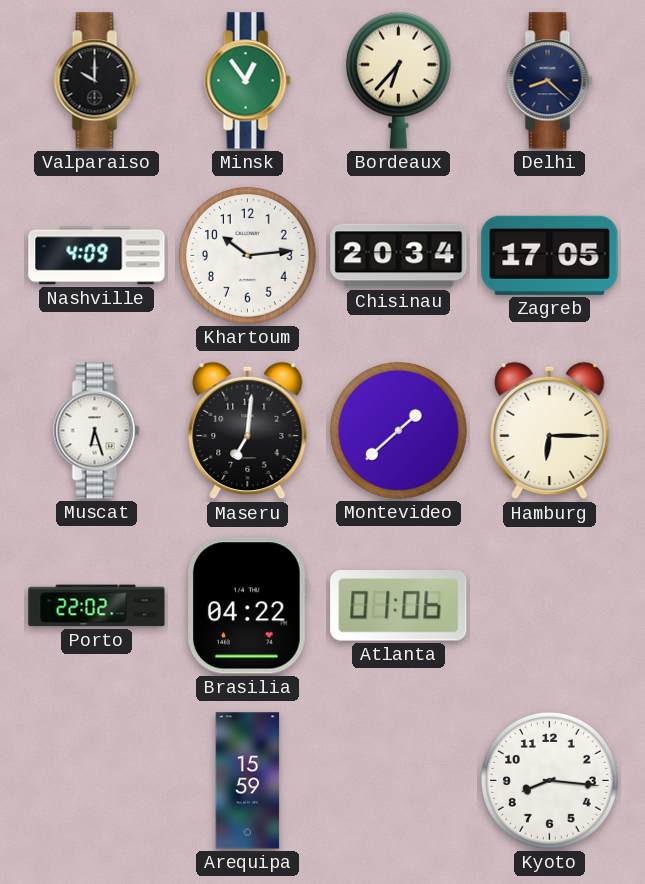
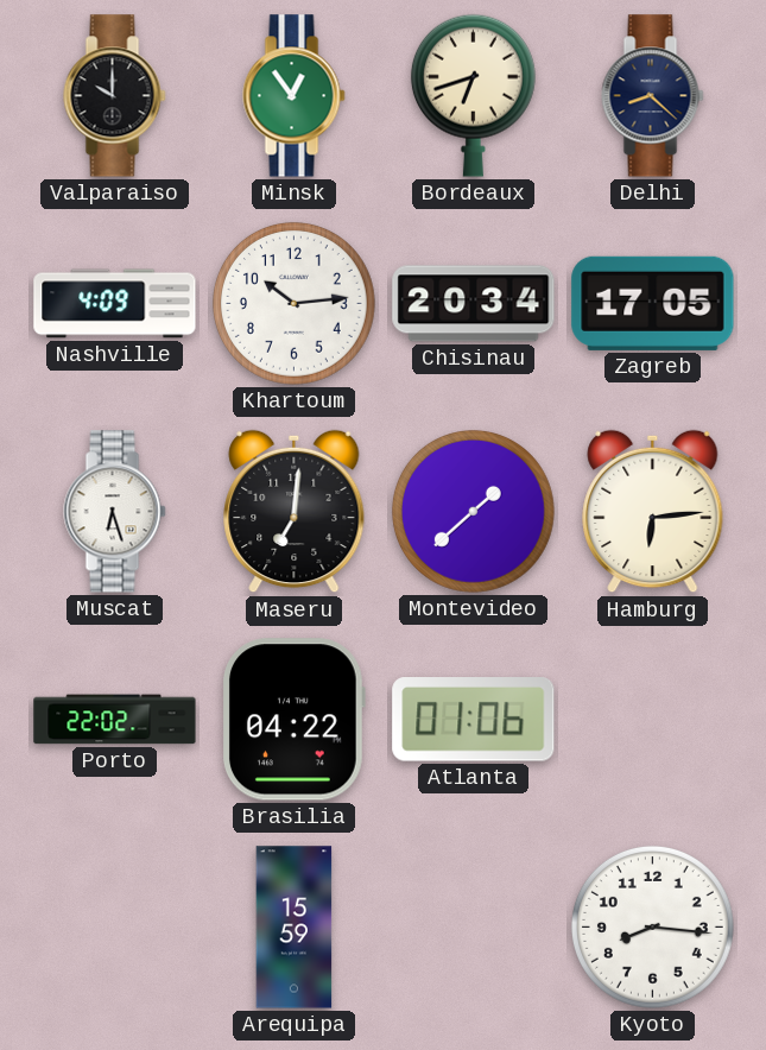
Bordeaux: 6:37 -> 6:42
Hamburg: 6:15 -> 6:14
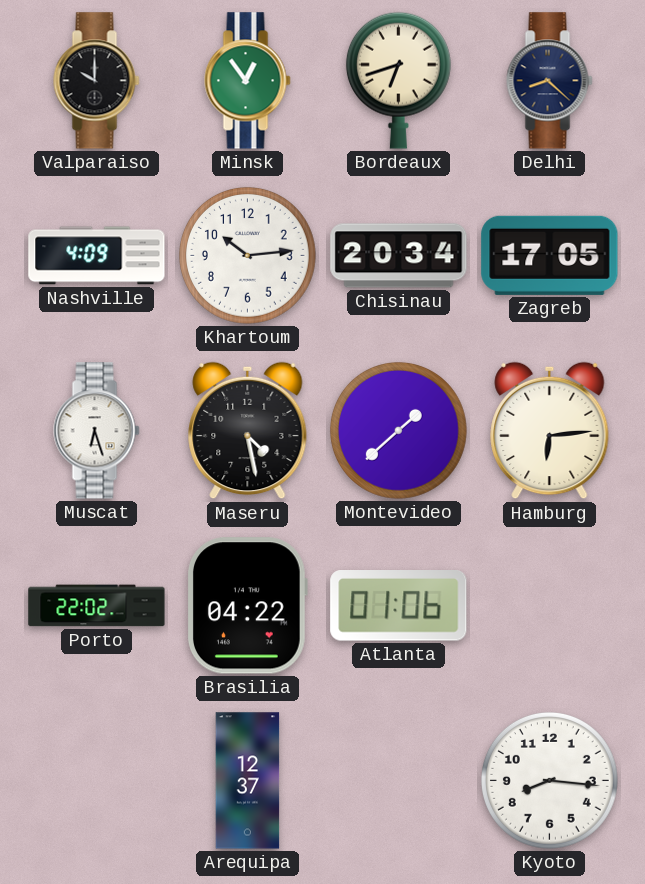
Maseru: 7:01 -> 4:28
Arequipa: 15:59 -> 12:37
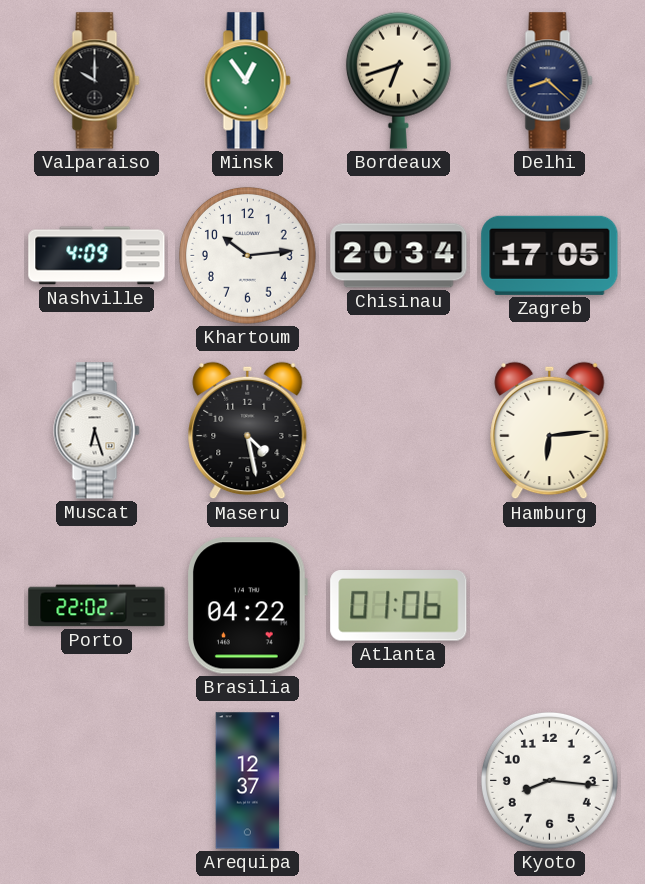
Montevideo: 1:38 -> none
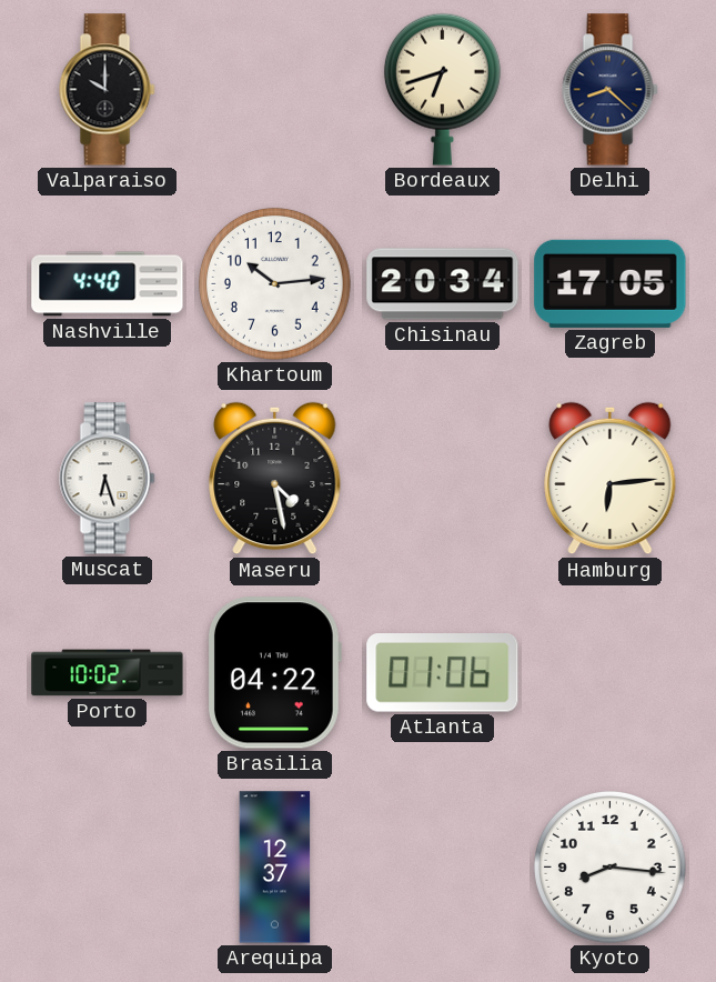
Minsk: 12:54 -> none
Nashville: 4:09 -> 4:40
Porto: 22:02 -> 10:02
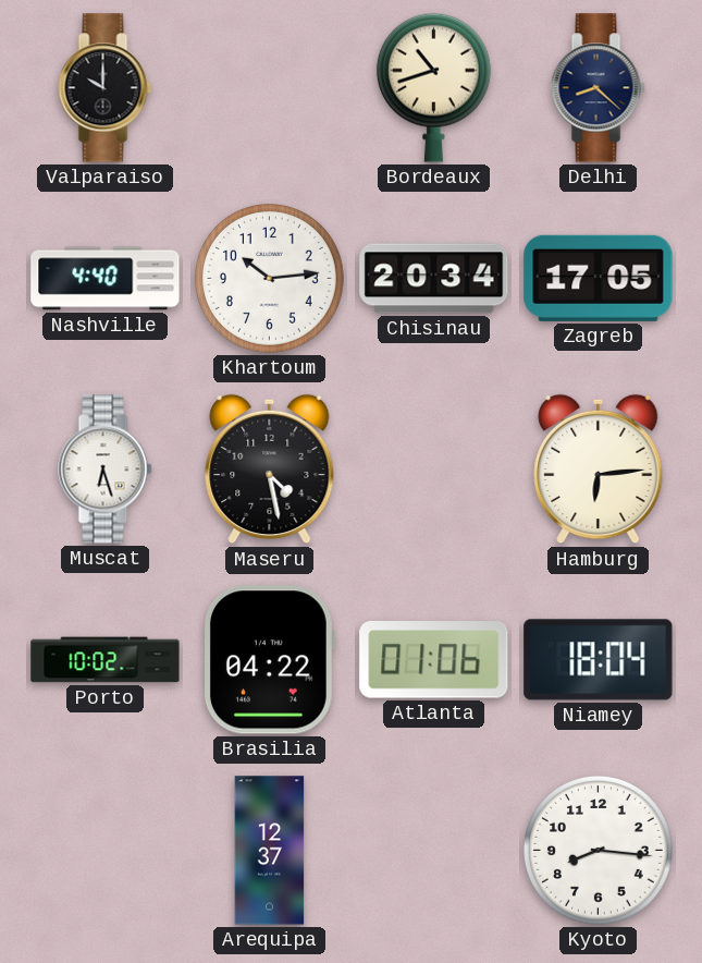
Bordeaux: 6:42 -> 10:42
Niamey: none -> 18:04
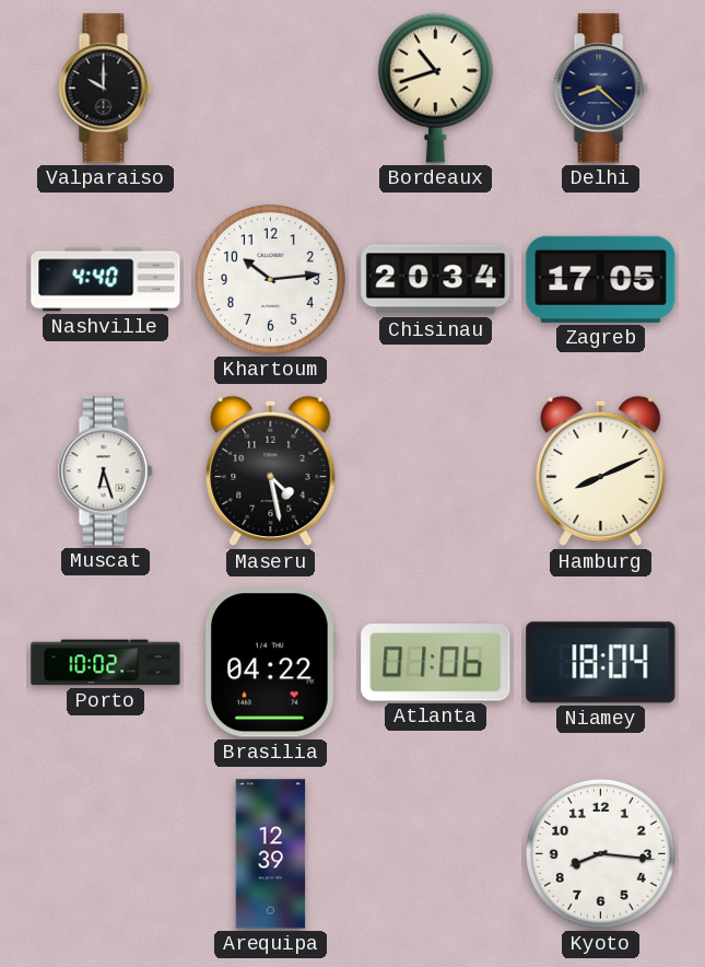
Hamburg: 6:14 -> 8:11
Arequipa: 12:37 -> 12:39
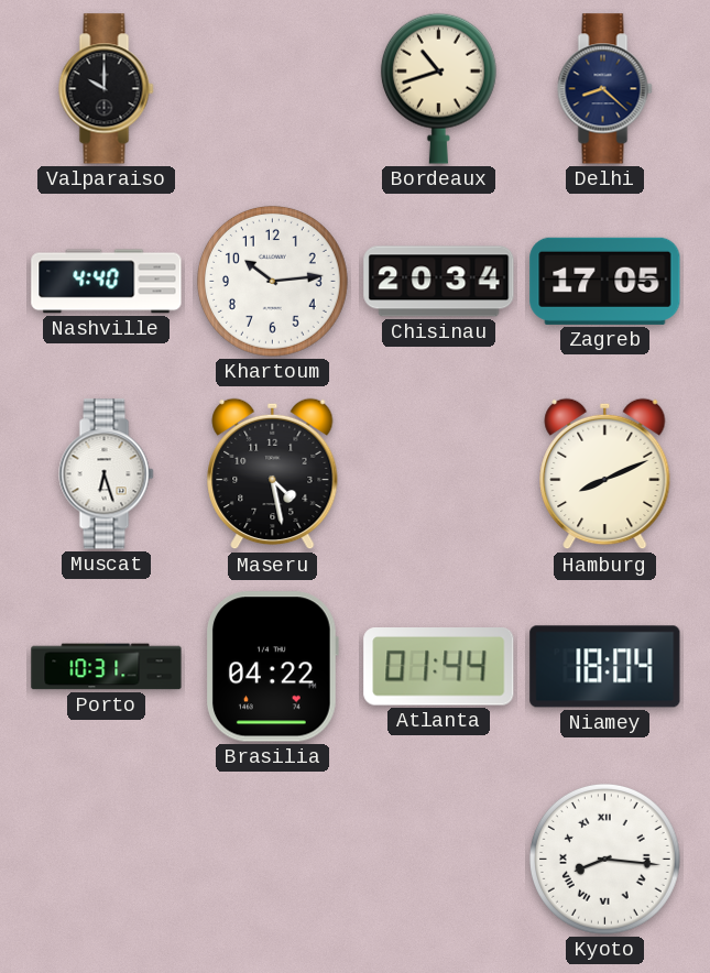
Porto: 10:02 -> 10:31
Atlanta: 01:06 -> 01:44
Arequipa: 12:39 -> none
Kyoto numerals: Arabic -> Roman
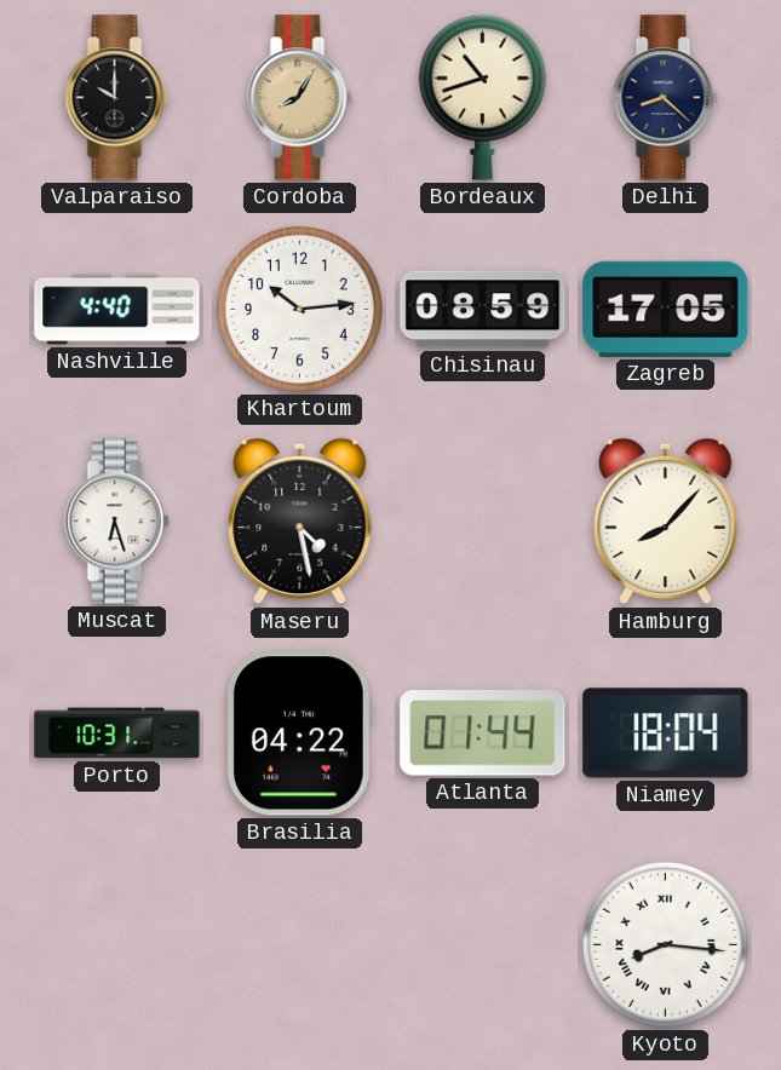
Cordoba: none -> 8:05
Chisinau: 20:34 -> 08:59
Hamburg: 8:11 -> 8:07
